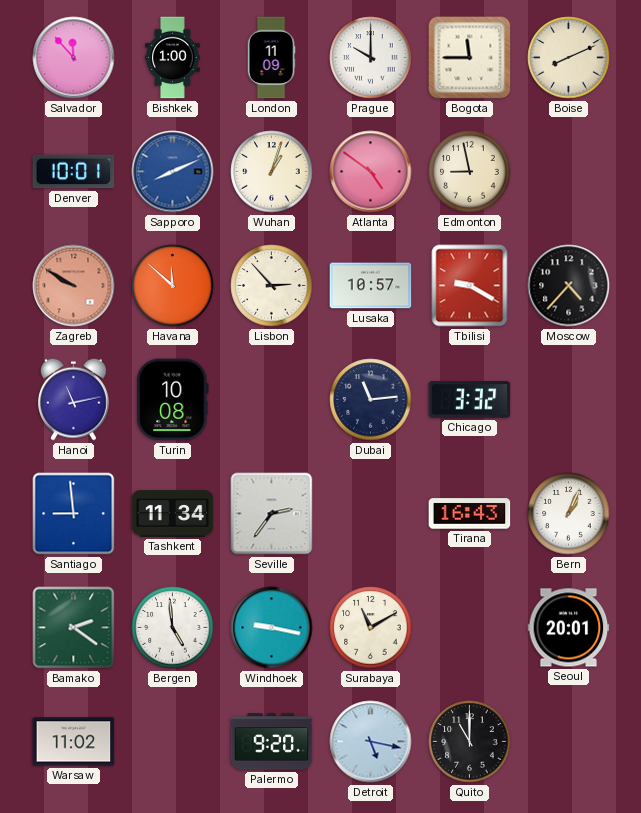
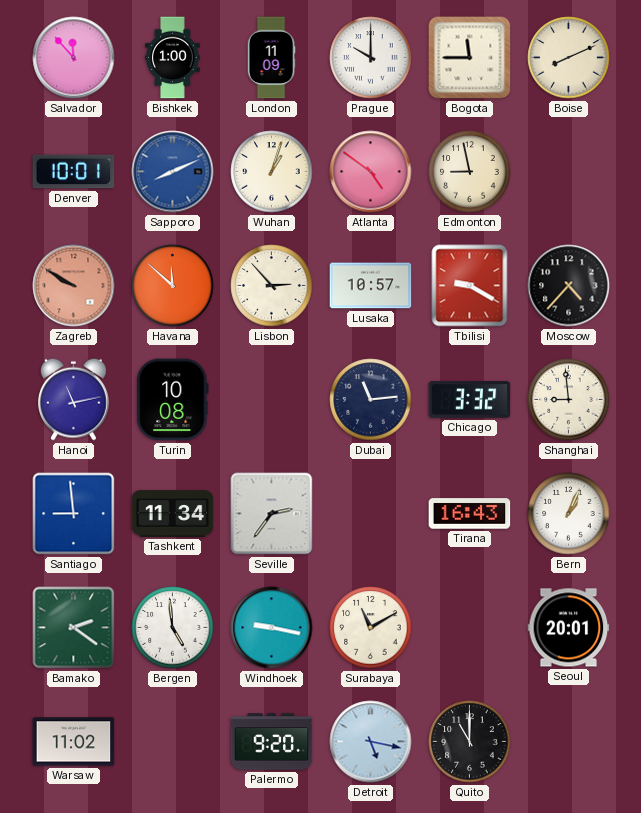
Shanghai: none -> 8:59
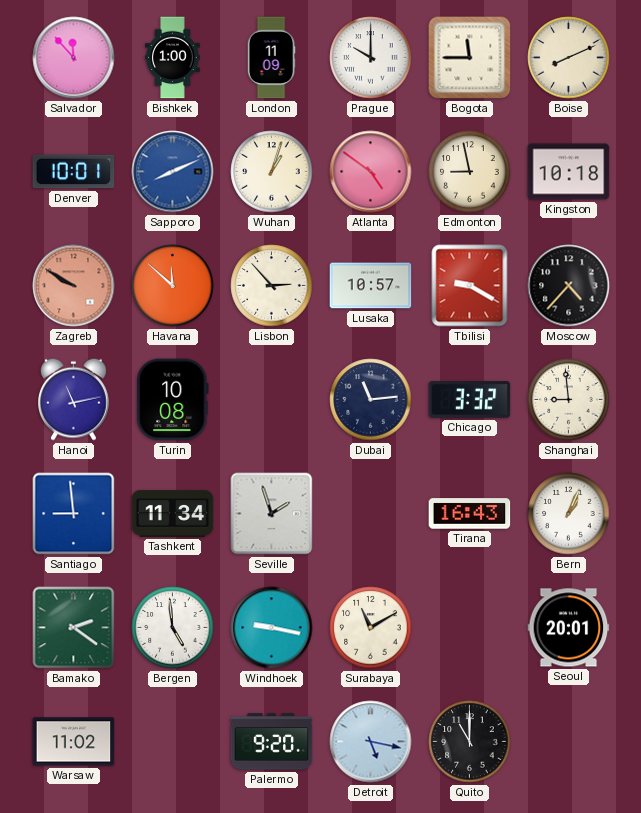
Kingston: none -> 10:18
Seville: 2:36 -> 1:57
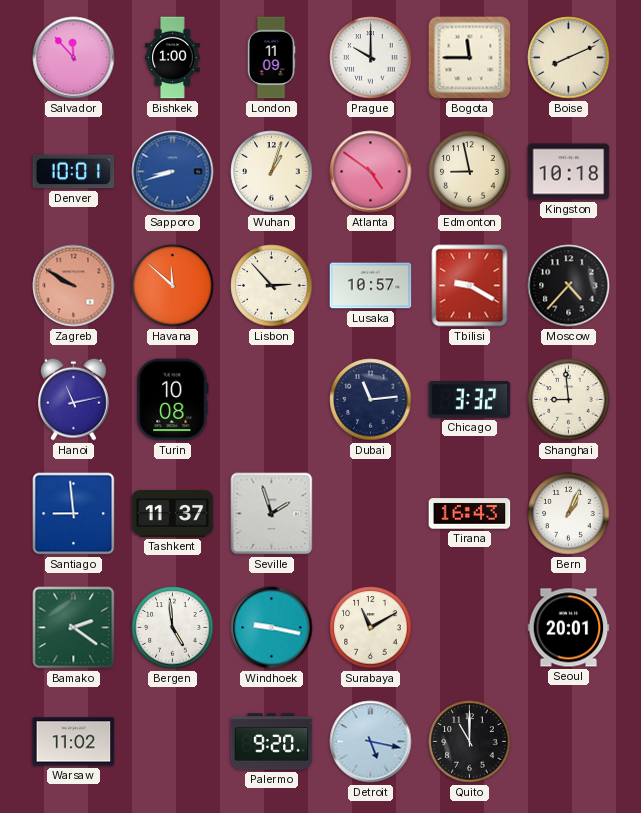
Sapporo: 8:11 -> 8:42
Tashkent: 11:34 -> 11:37
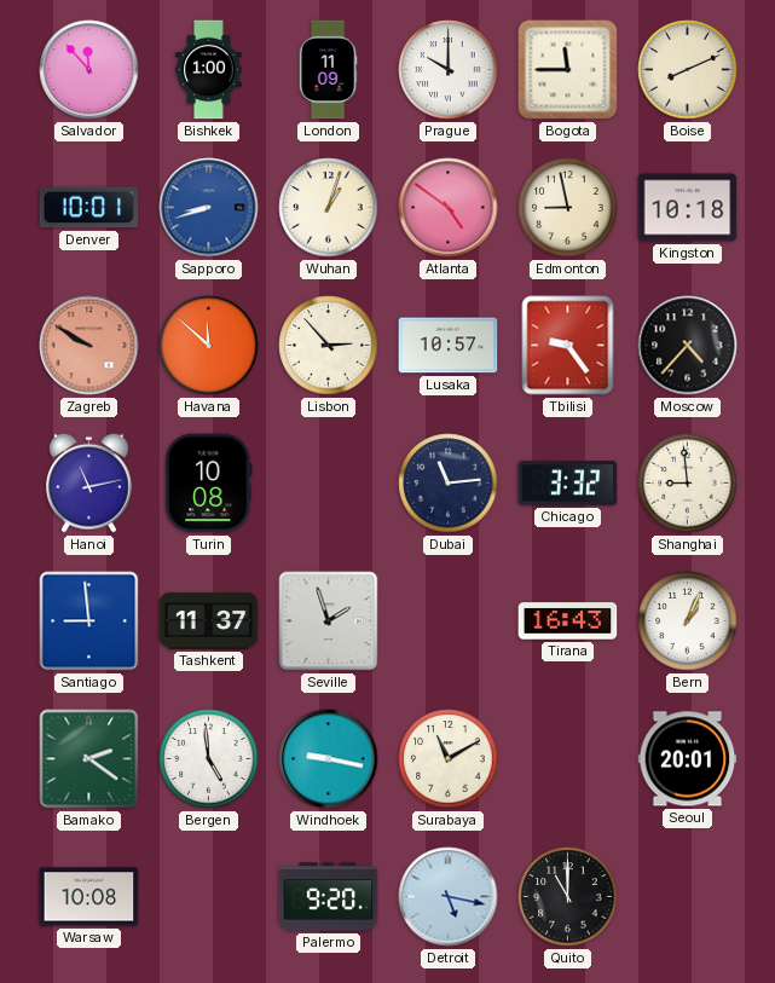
Tbilisi: 9:20 -> 9:24
Warsaw: 11:02 -> 10:08
